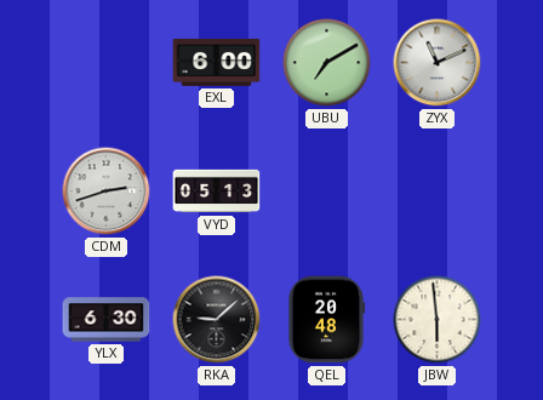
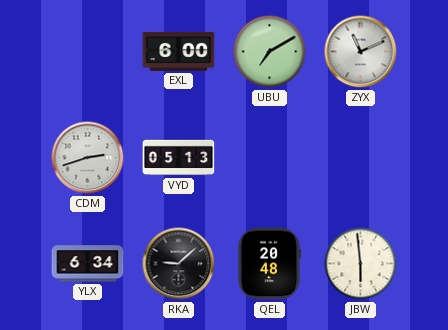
YLX: 6:30 -> 6:34
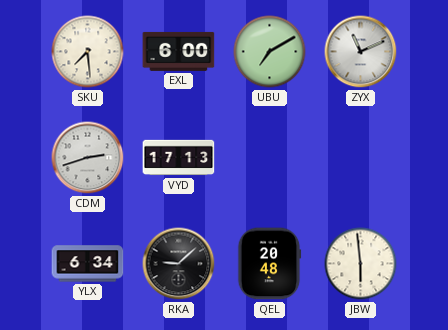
SKU: none -> 7:29
VYD: 05:13 -> 17:13
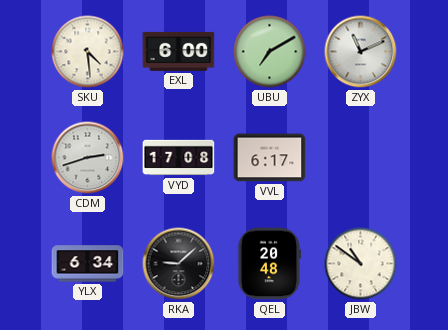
SKU: 7:29 -> 4:29
VYD: 17:13 -> 17:08
VVL: none -> 6:17
JBW: 5:59 -> 10:51
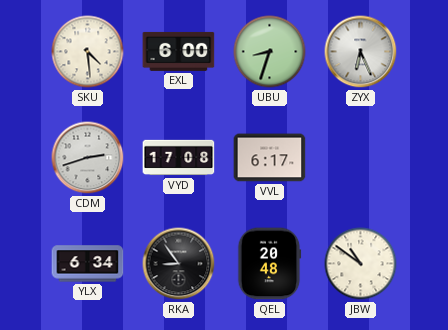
UBU: 7:10 -> 8:33
ZYX: 11:11 -> 6:26
RKA: 9:08 -> 8:54
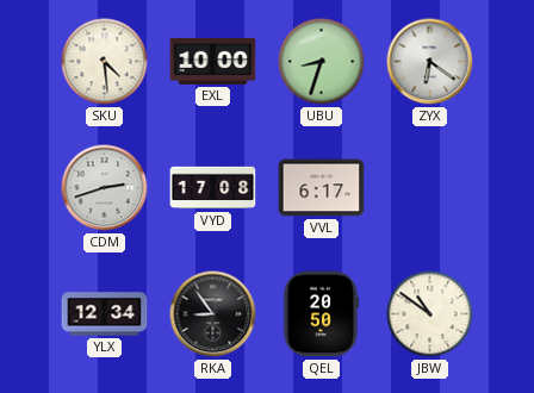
EXL: 6:00 -> 10:00
ZYX: 6:26 -> 6:21
YLX: 6:34 -> 12:34
QEL: 20:48 -> 20:50
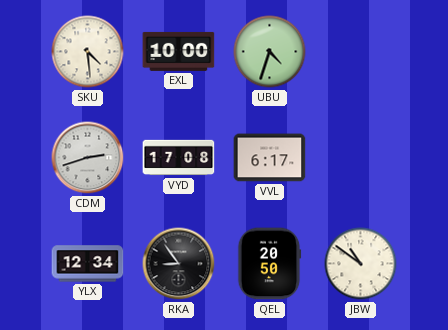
UBU: 8:33 -> 4:33
ZYX: 6:21 -> none
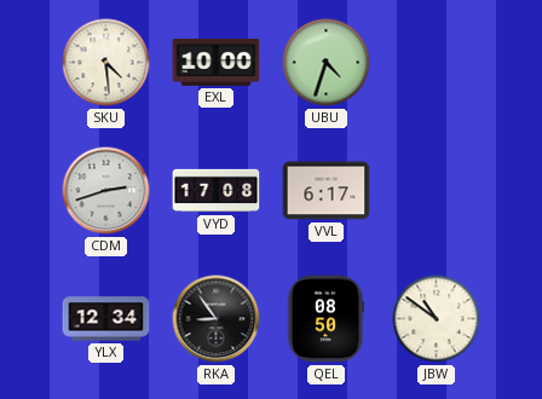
QEL: 20:50 -> 08:50
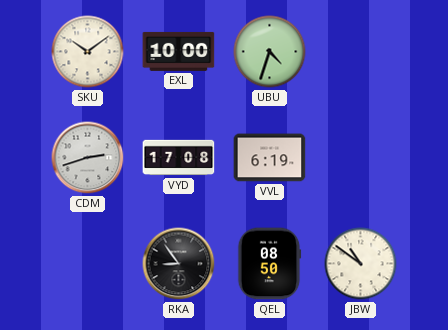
SKU: 4:29 -> 10:09
VVL: 6:17 -> 6:19
YLX: 12:34 -> none
